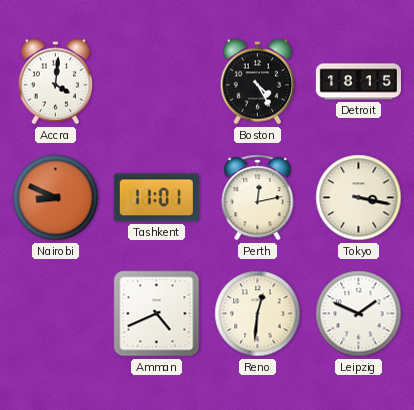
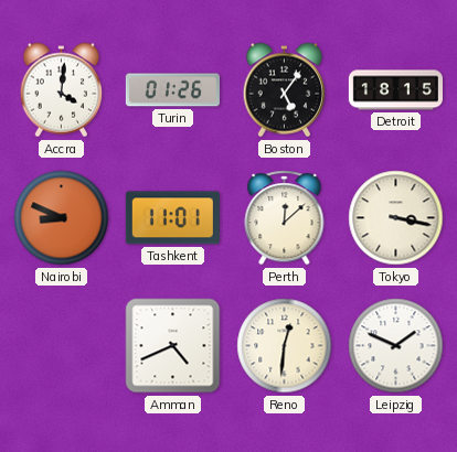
Turin: none -> 01:26
Boston: 4:25 -> 5:06
Perth: 12:13 -> 12:08
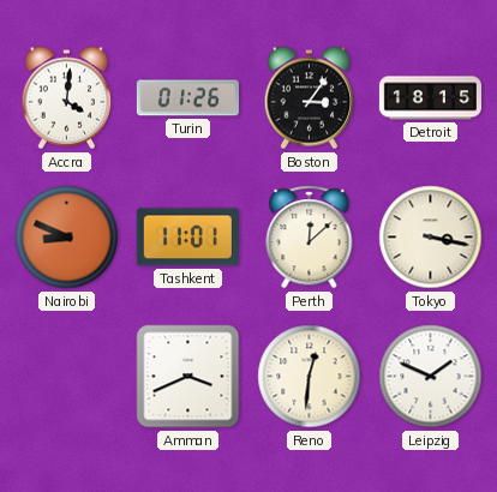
Boston: 5:06 -> 3:06
Amman: 4:41 -> 3:41
